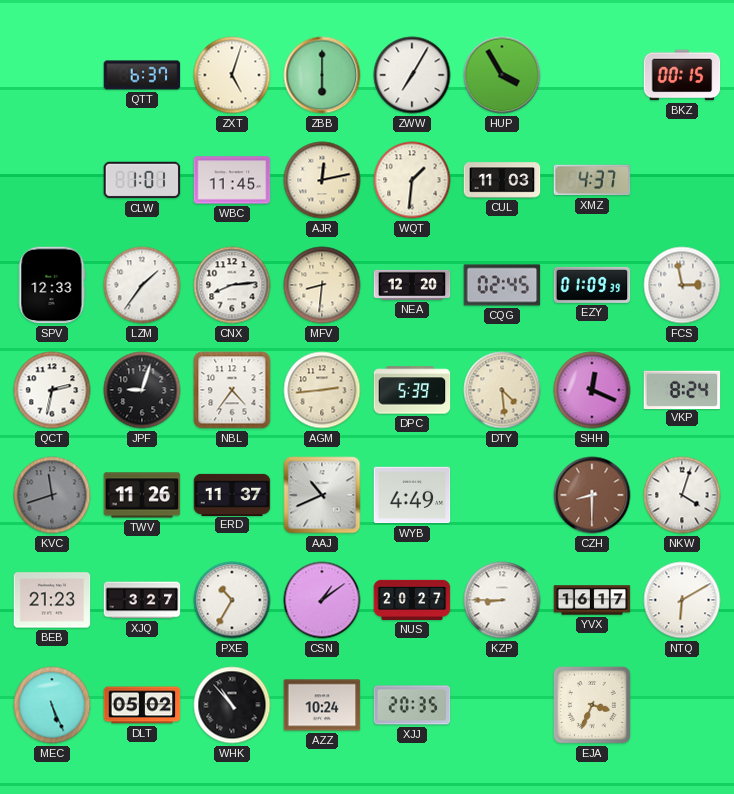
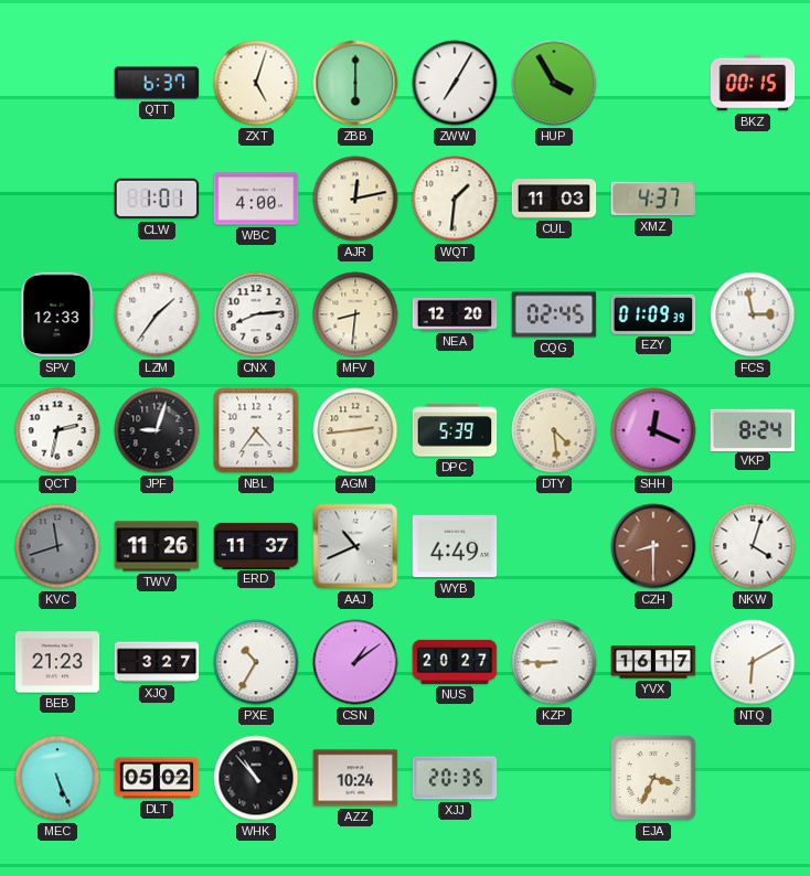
WBC: 11:45 -> 4:00
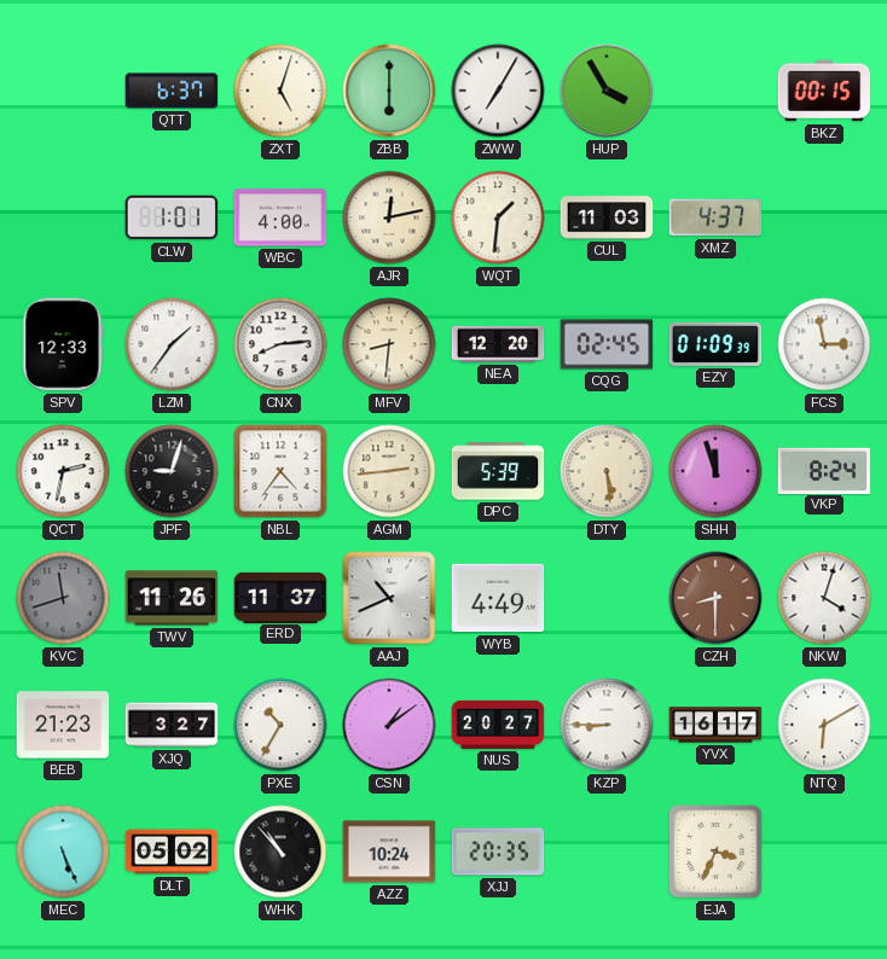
DTY: 4:29 -> 5:29
SHH: 12:19 -> 11:57
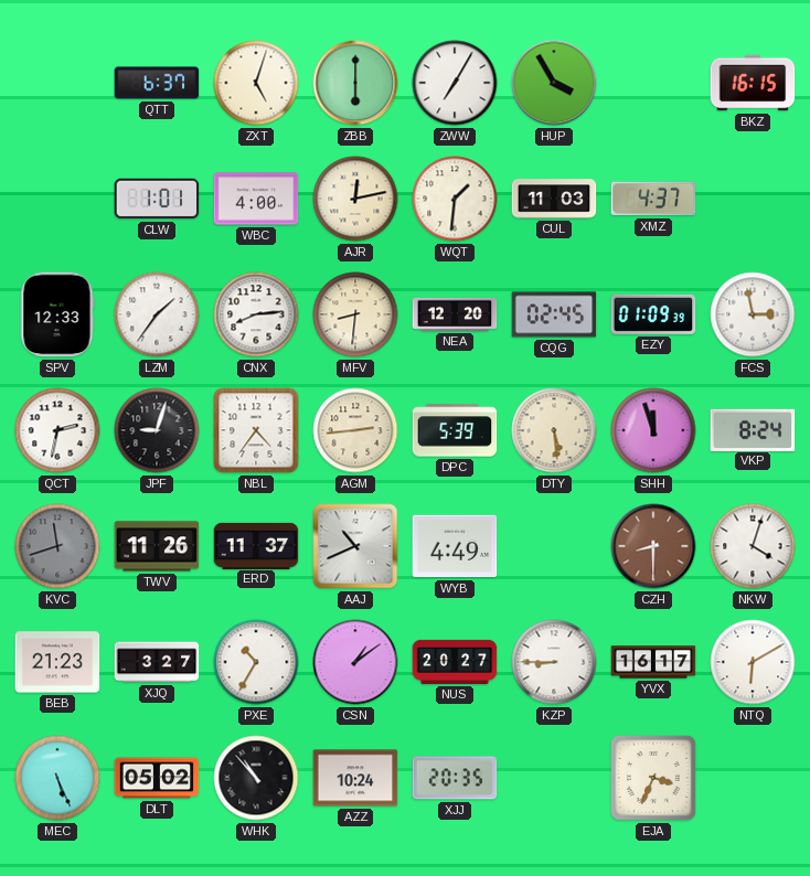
BKZ: 00:15 -> 16:15
